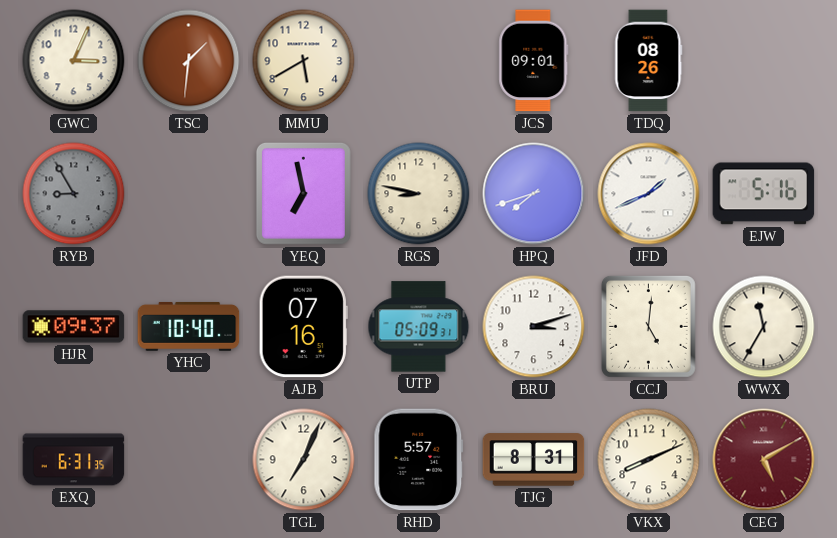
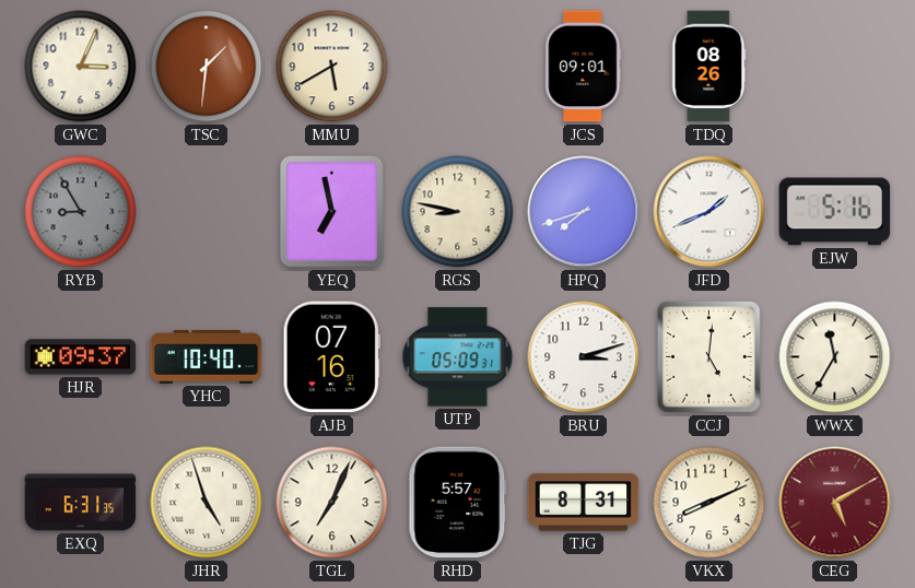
JHR: none -> 4:57
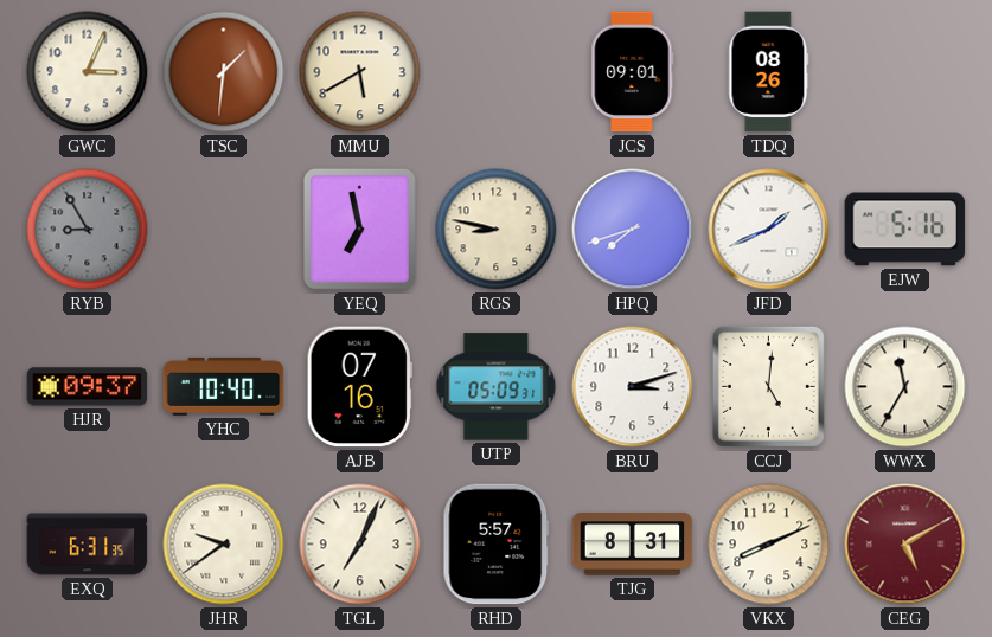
JHR: 4:57 -> 9:39
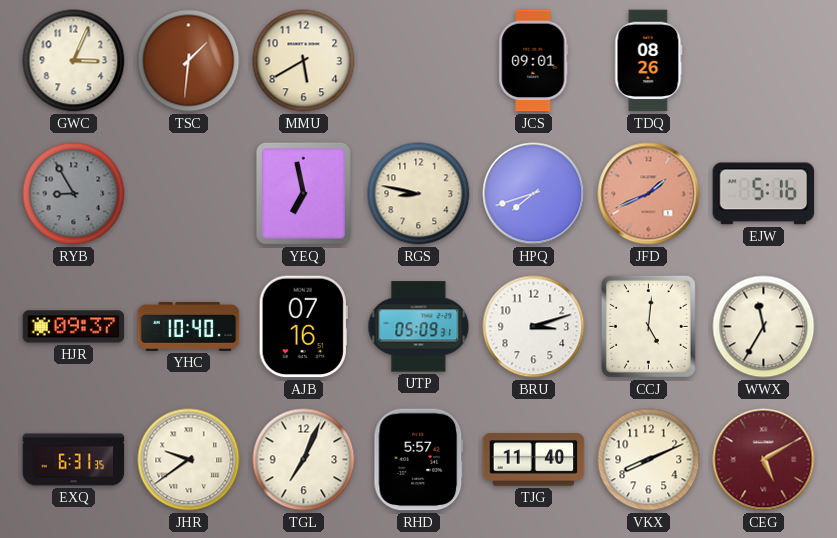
JFD dial: white -> salmon
TJG: 8:31 -> 11:40
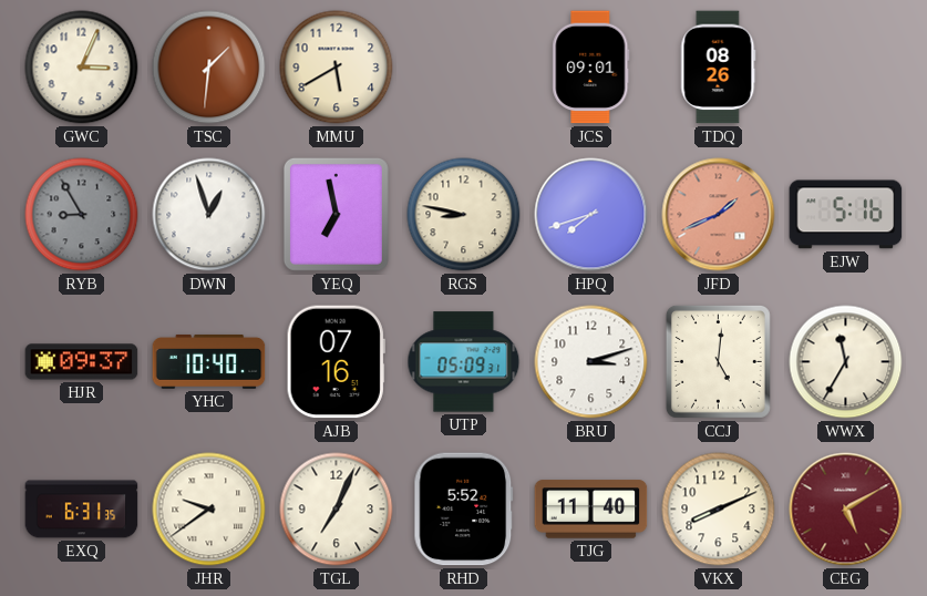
DWN: none -> 12:57
RHD: 5:57 -> 5:52
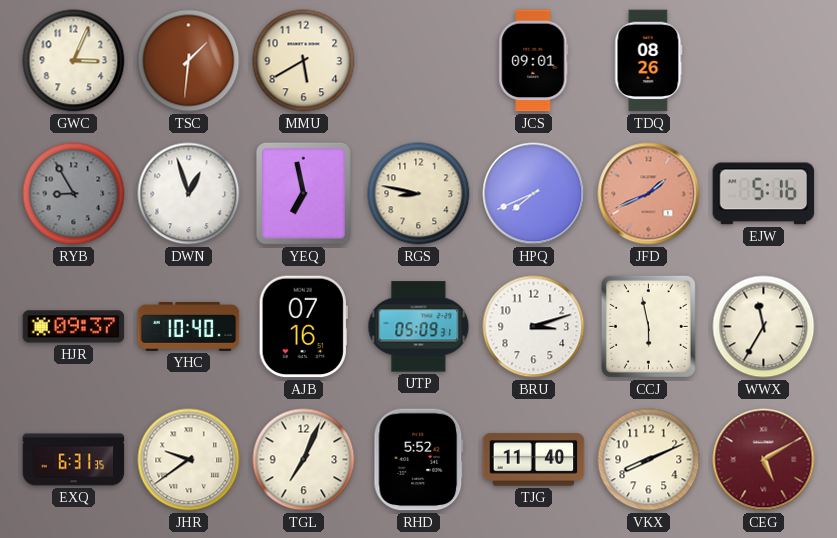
HPQ: 7:42 -> 7:41
CCJ: 5:01 -> 5:58
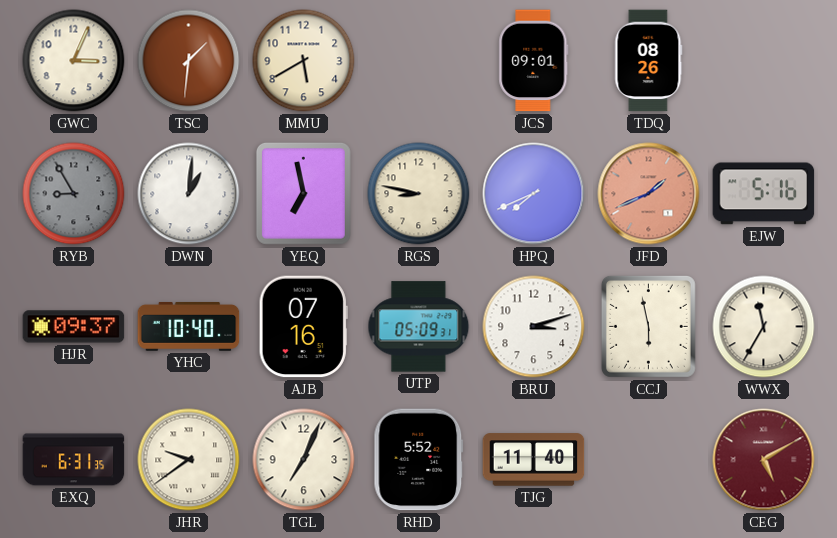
DWN: 12:57 -> 1:01
VKX: 8:11 -> none
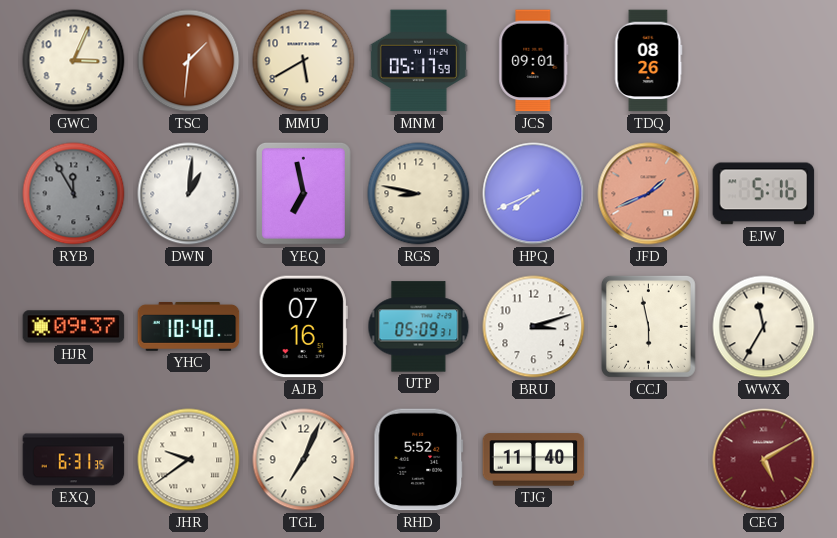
MNM: none -> 05:17
RYB: 8:55 -> 11:55
